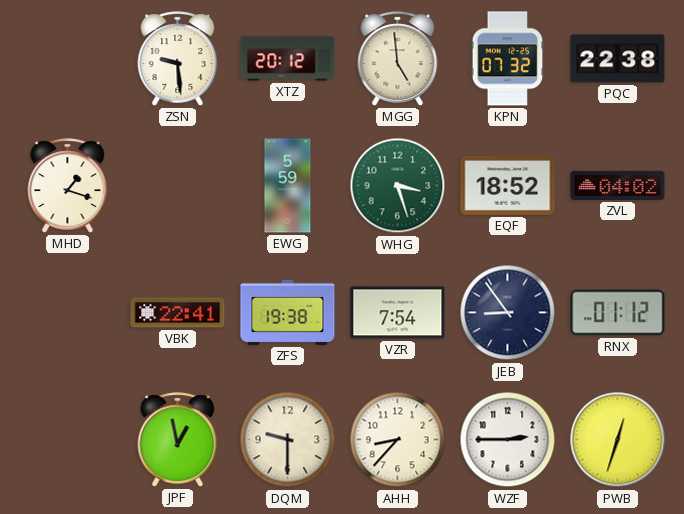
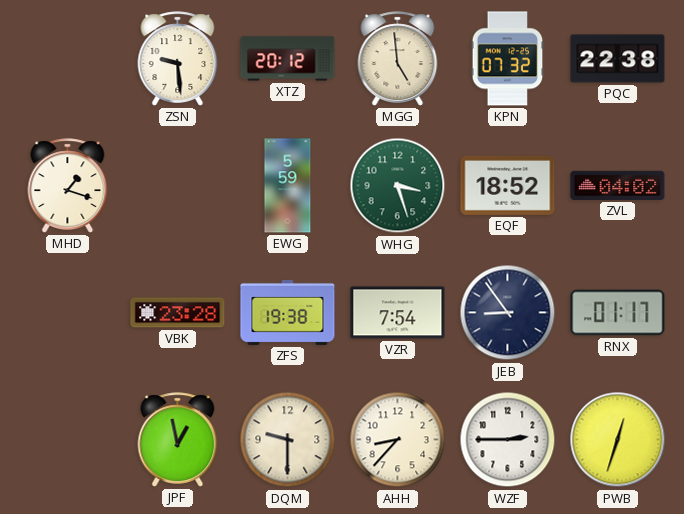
VBK: 22:41 -> 23:28
RNX: 01:12 -> 01:17
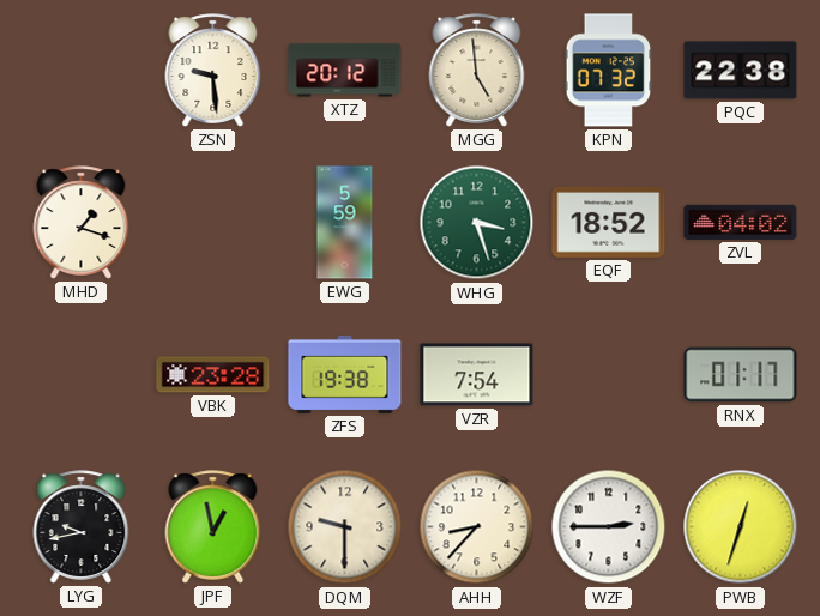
JEB: 8:54 -> none
LYG: none -> 9:43
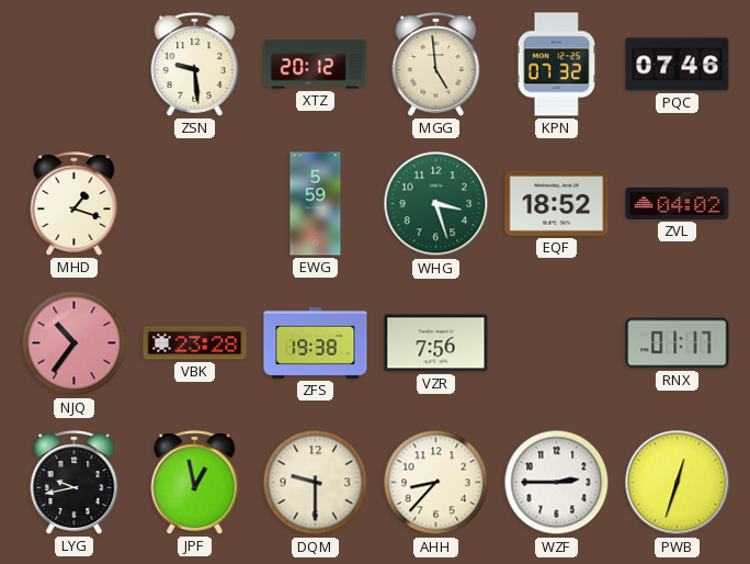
PQC: 22:38 -> 07:46
NJQ: none -> 10:36
VZR: 7:54 -> 7:56
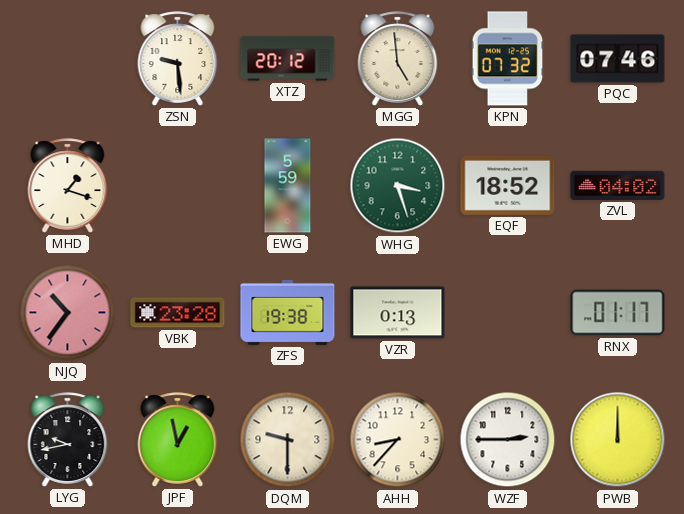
VZR: 7:56 -> 0:13
PWB: 12:33 -> 12:00
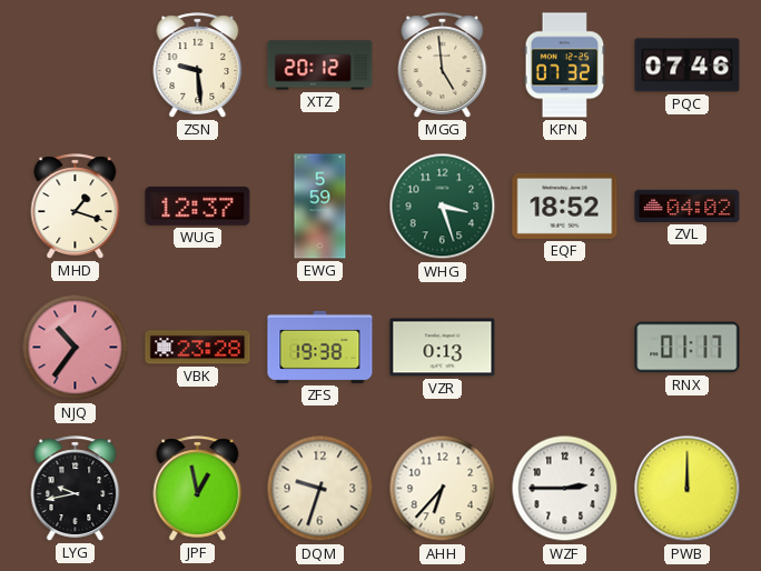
WUG: none -> 12:37
DQM: 9:30 -> 9:33
AHH: 8:37 -> 6:37
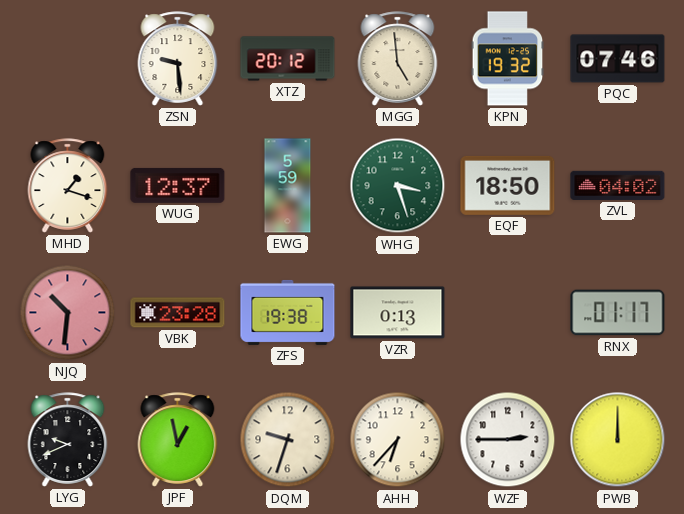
KPN: 07:32 -> 19:32
EQF: 18:52 -> 18:50
NJQ: 10:36 -> 10:31
LYG: 9:43 -> 9:41
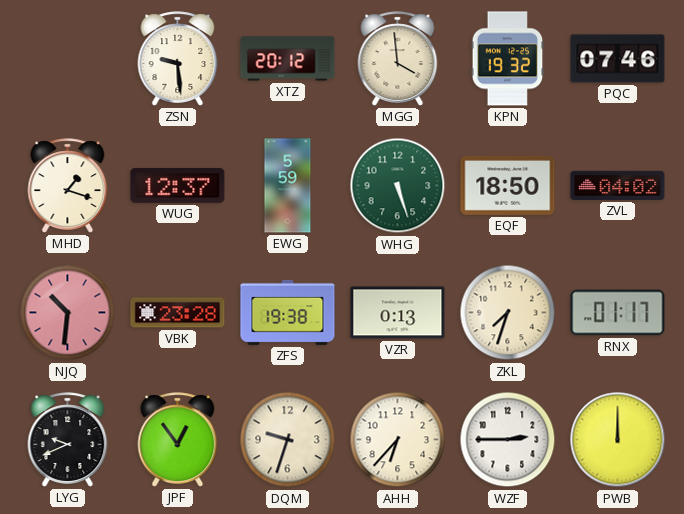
MGG: 4:59 -> 3:59
WHG: 3:27 -> 5:27
ZKL: none -> 7:33
JPF: 12:58 -> 12:54
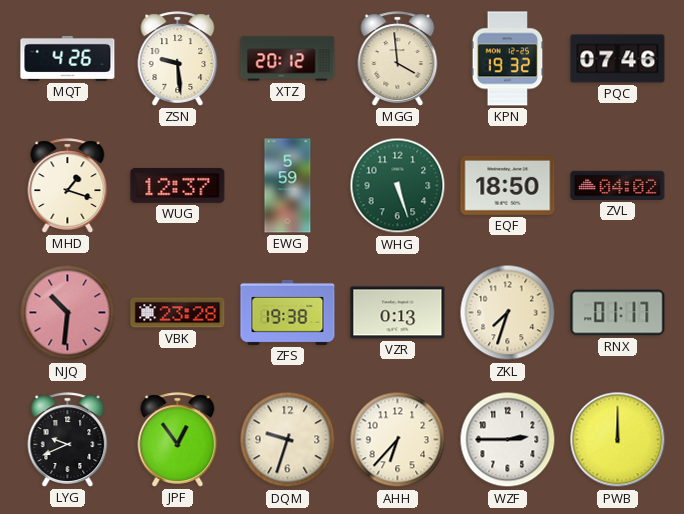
MQT: none -> 4:26
